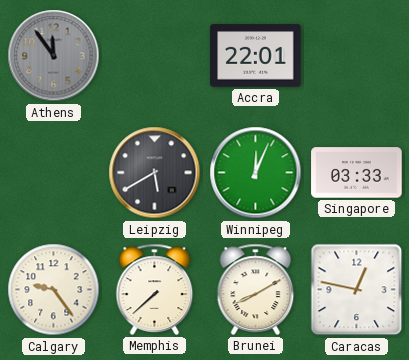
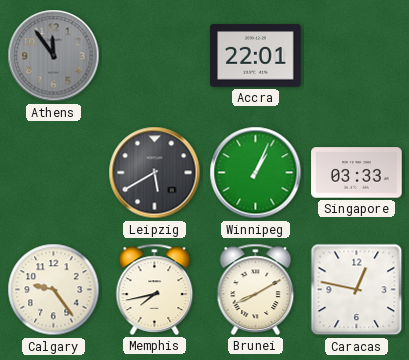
Winnipeg: 12:04 -> 1:04
Memphis: 7:38 -> 7:43
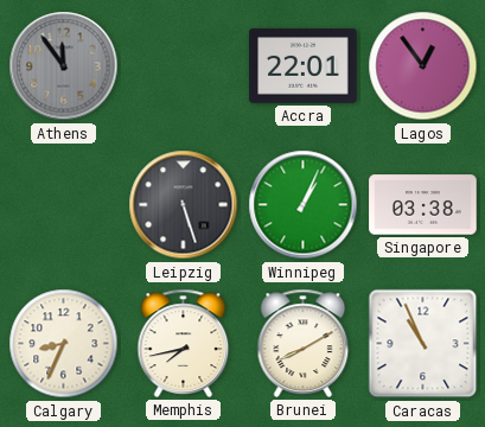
Lagos: none -> 12:54
Leipzig: 5:40 -> 5:27
Singapore: 03:33 -> 03:38
Calgary: 9:24 -> 8:34
Caracas: 12:47 -> 10:56
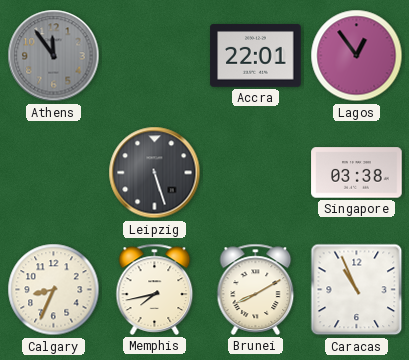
Winnipeg: 1:04 -> none
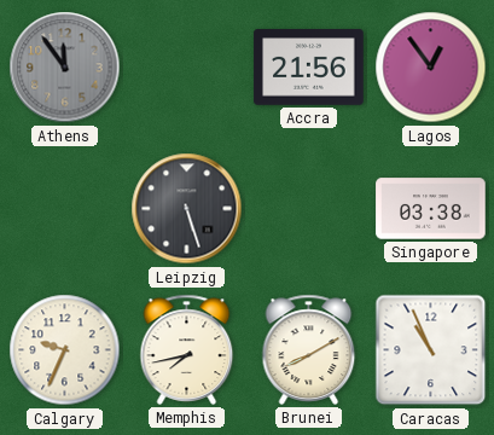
Accra: 22:01 -> 21:56
Calgary: 8:34 -> 9:34
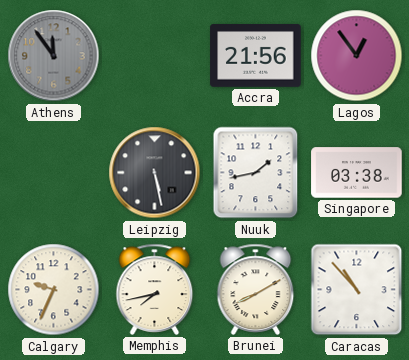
Leipzig: 5:27 -> 5:28
Nuuk: none -> 1:43
Caracas: 10:56 -> 10:53
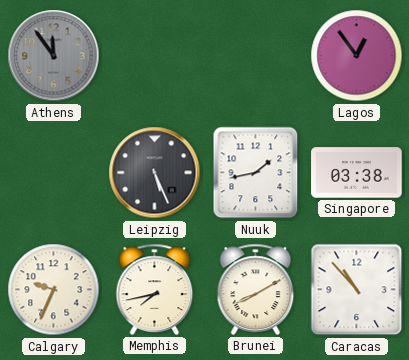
Accra: 21:56 -> none
Leipzig: 5:28 -> 5:26
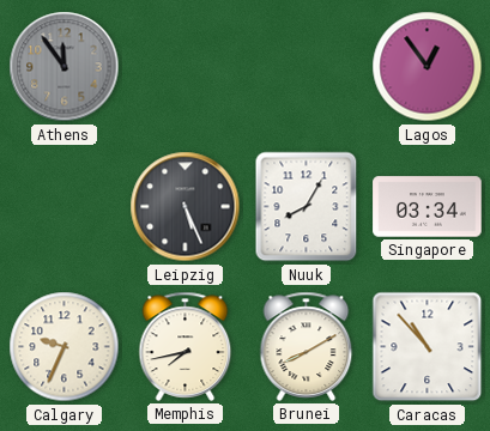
Nuuk: 1:43 -> 8:05
Singapore: 03:38 -> 03:34
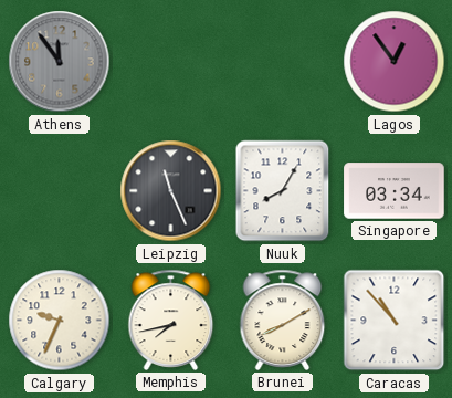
Leipzig: 5:26 -> 11:26
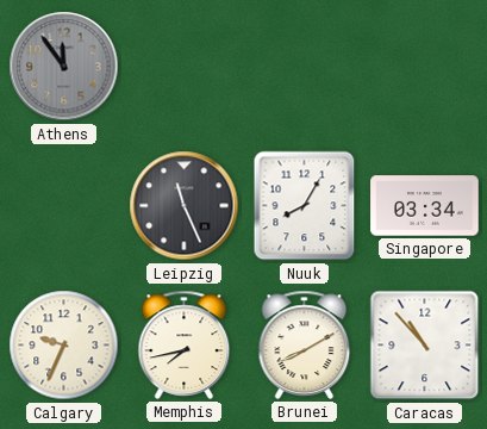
Lagos: 12:54 -> none
